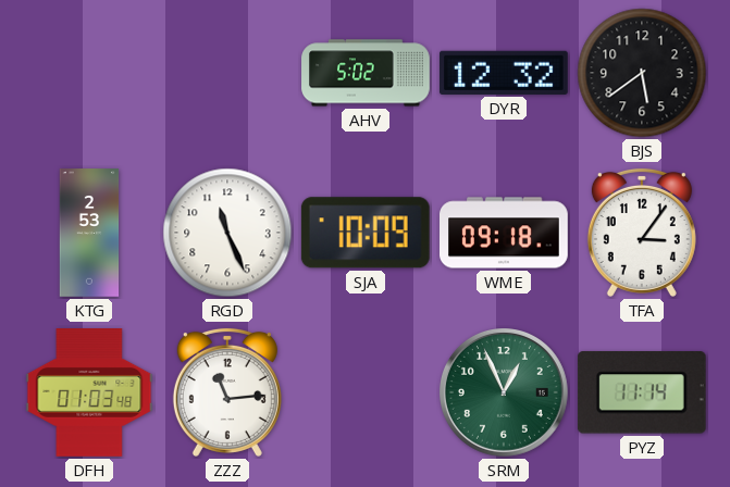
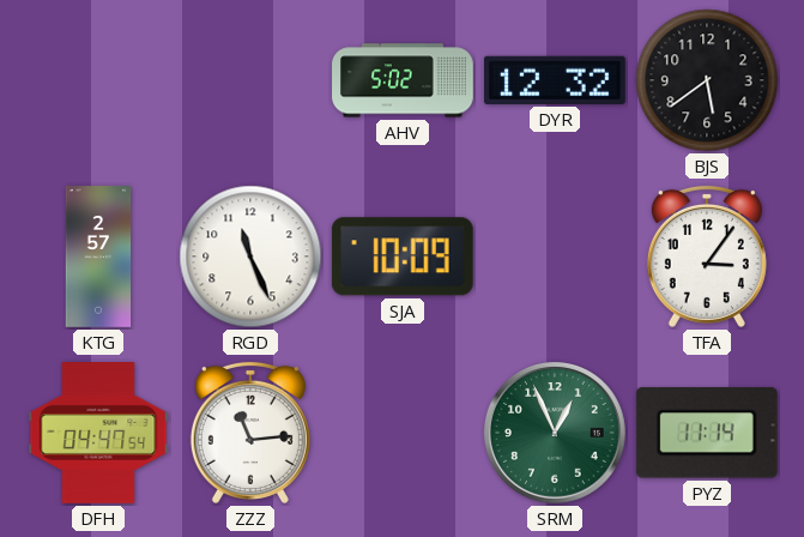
KTG: 2:53 -> 2:57
WME: 09:18 -> none
DFH: 01:03 -> 04:47
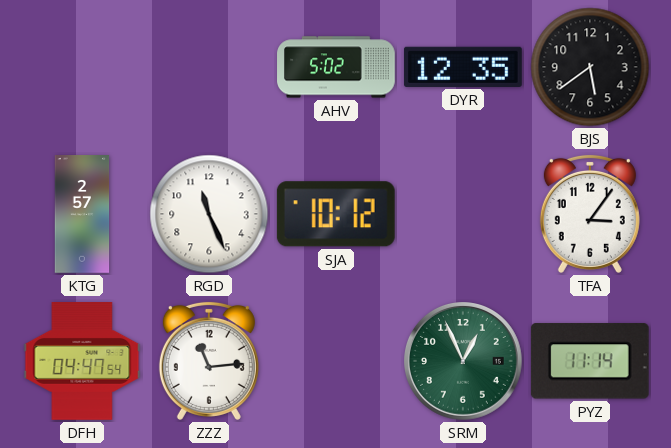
DYR: 12:32 -> 12:35
SJA: 10:09 -> 10:12
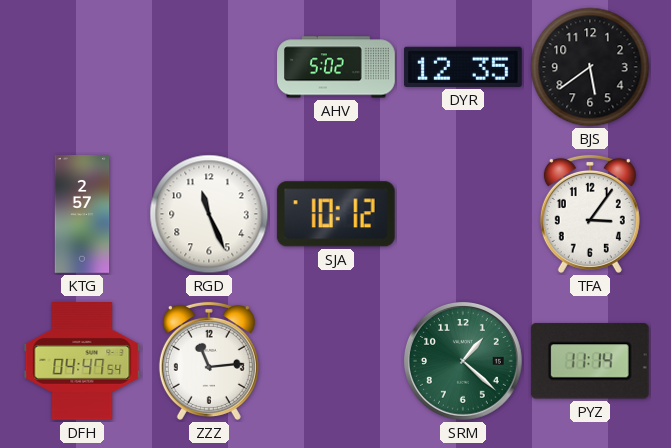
SRM: 12:56 -> 1:22
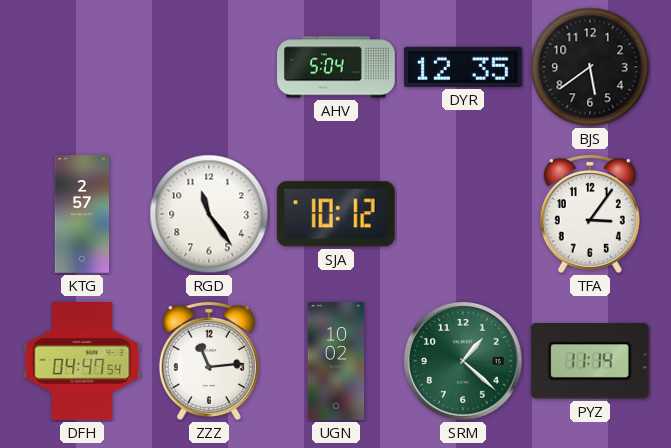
AHV: 5:02 -> 5:04
RGD: 11:26 -> 11:24
UGN: none -> 10:02
